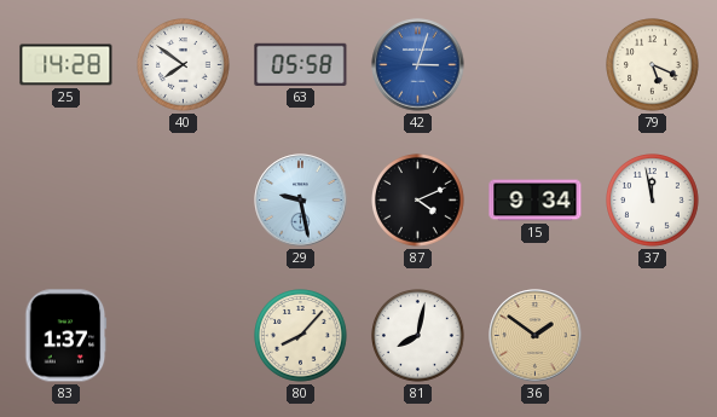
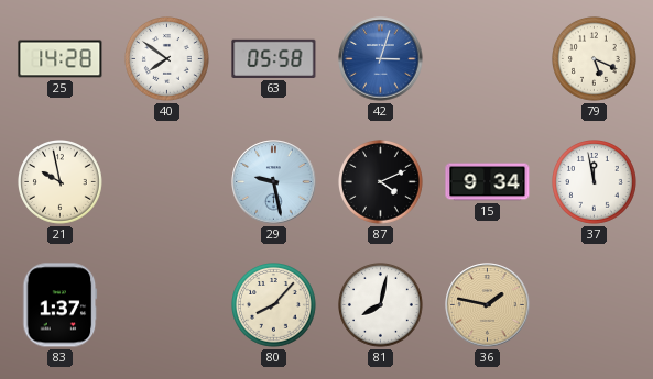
21: none -> 9:58
36: 1:51 -> 1:47
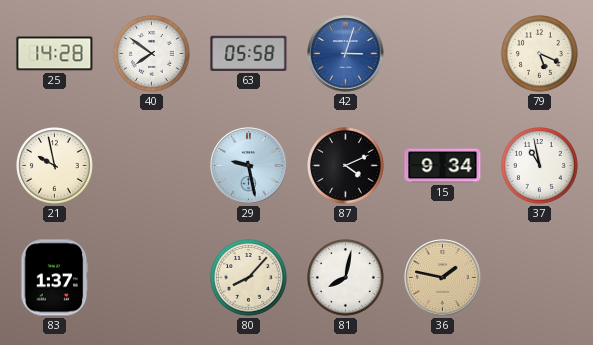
37: 11:58 -> 10:58
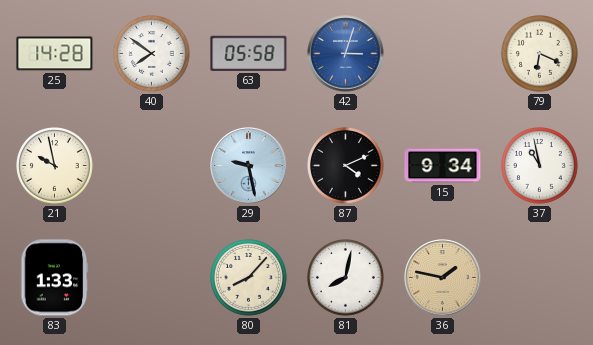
79: 5:19 -> 6:19
83: 1:37 -> 1:33
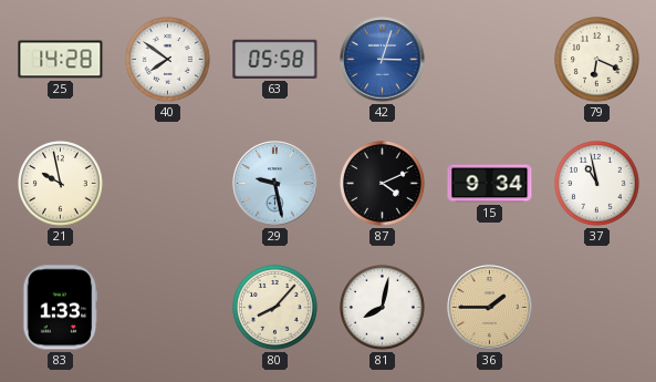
36: 1:47 -> 1:45
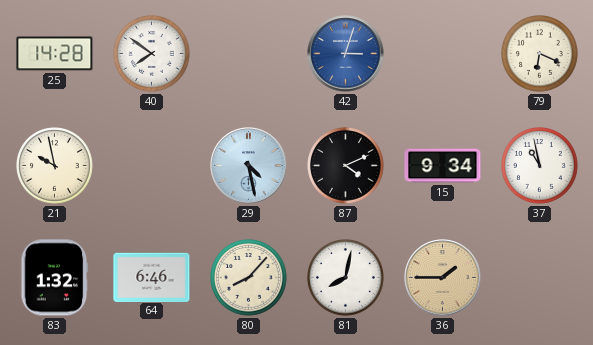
63: 05:58 -> none
29: 9:28 -> 4:28
83: 1:33 -> 1:32
64: none -> 6:46
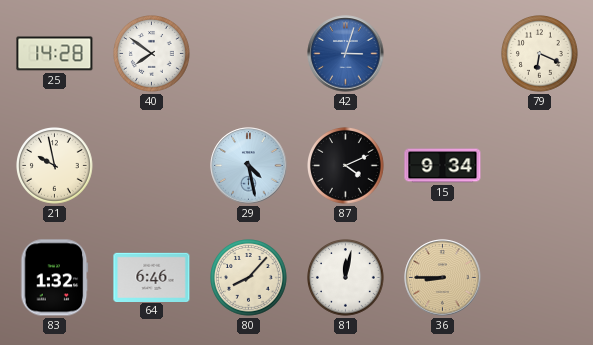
37: 10:58 -> none
81: 8:02 -> 12:02
36: 1:45 -> 8:45
